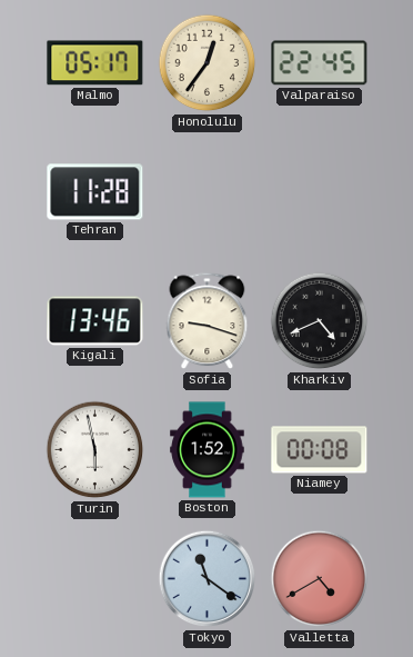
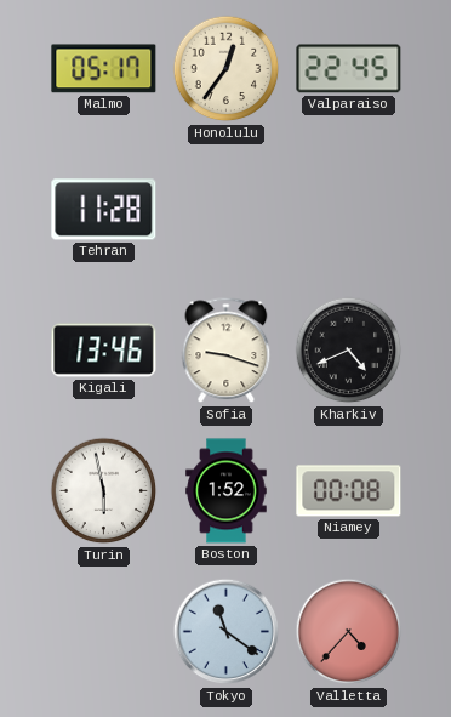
Valletta: 4:40 -> 4:37
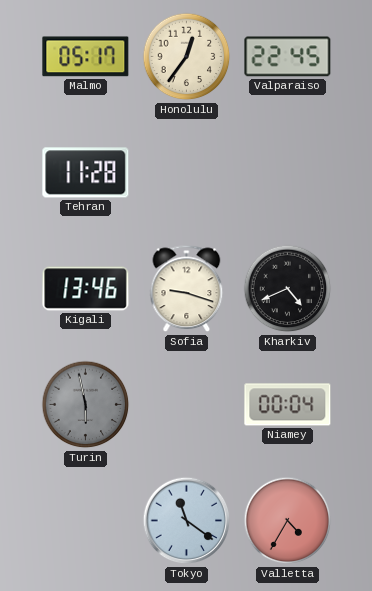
Turin dial: white -> grey
Boston: 1:52 -> none
Niamey: 00:08 -> 00:04
Valletta: 4:37 -> 4:35
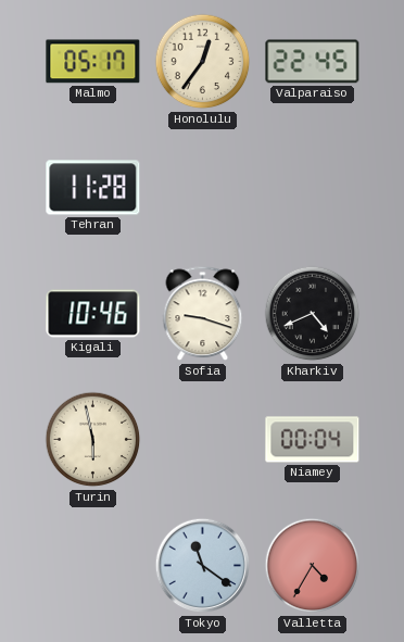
Kigali: 13:46 -> 10:46
Turin dial: grey -> cream
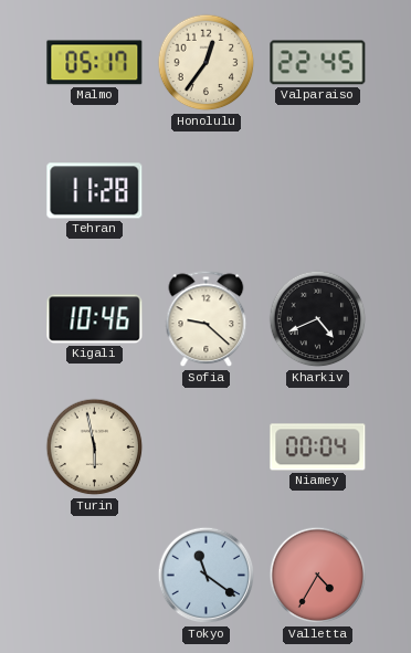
Sofia: 9:18 -> 9:22
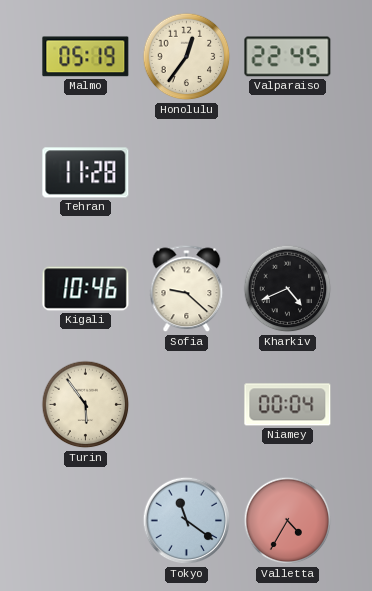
Malmo: 05:17 -> 05:19
Turin: 5:58 -> 5:54
